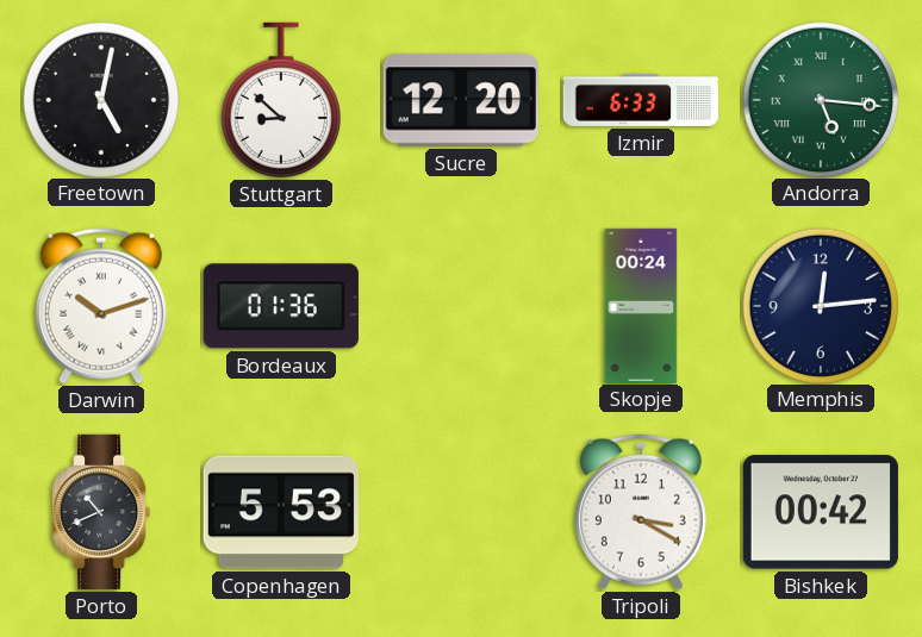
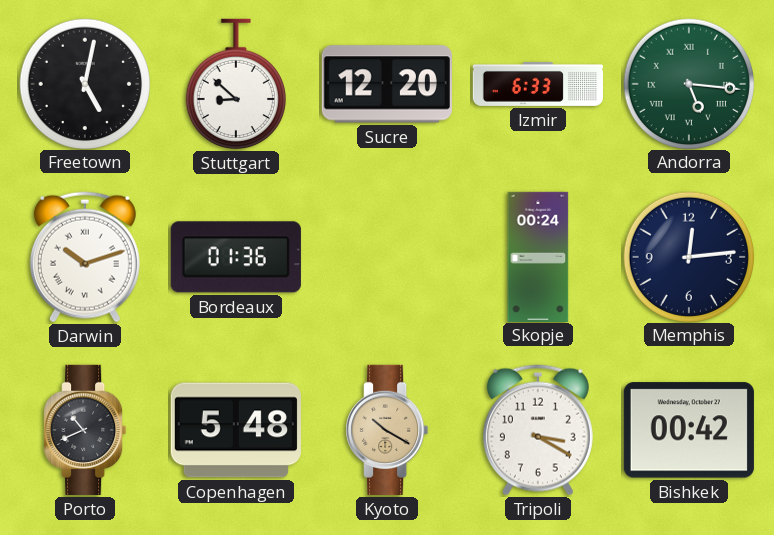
Copenhagen: 5:53 -> 5:48
Kyoto: none -> 10:20
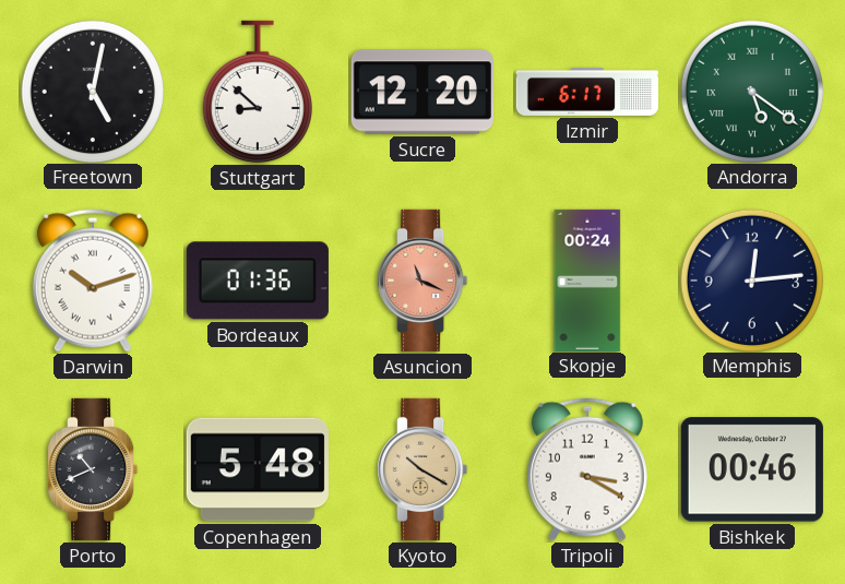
Izmir: 6:33 -> 6:17
Andorra: 5:16 -> 5:21
Asuncion: none -> 11:19
Bishkek: 00:42 -> 00:46
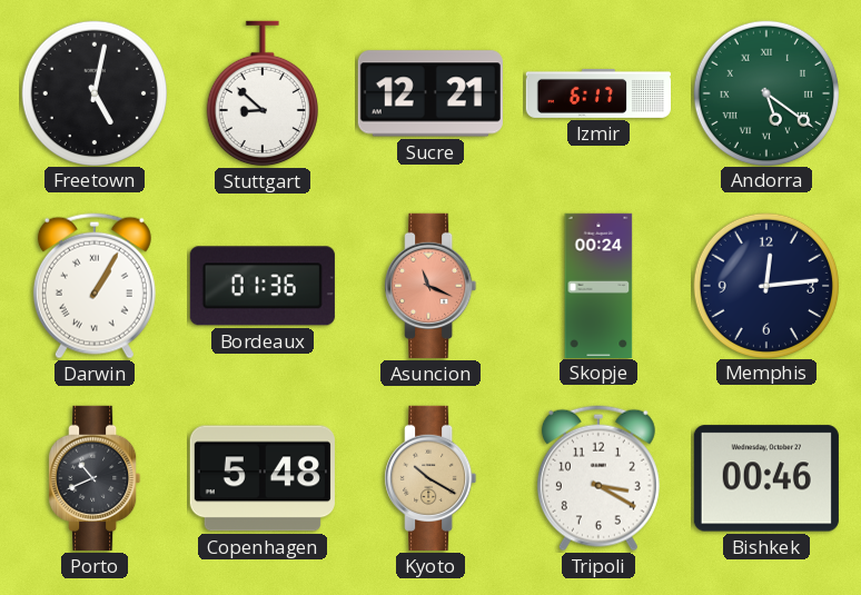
Sucre: 12:20 -> 12:21
Darwin: 10:12 -> 1:05
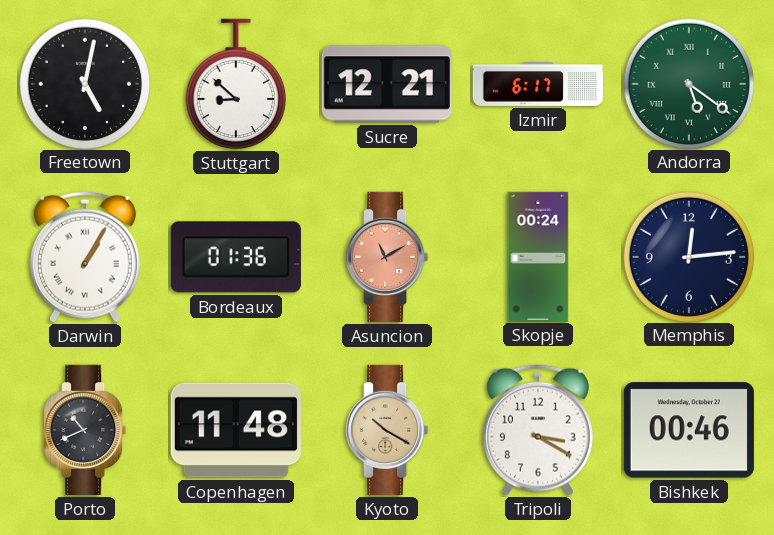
Asuncion: 11:19 -> 11:10
Copenhagen: 5:48 -> 11:48
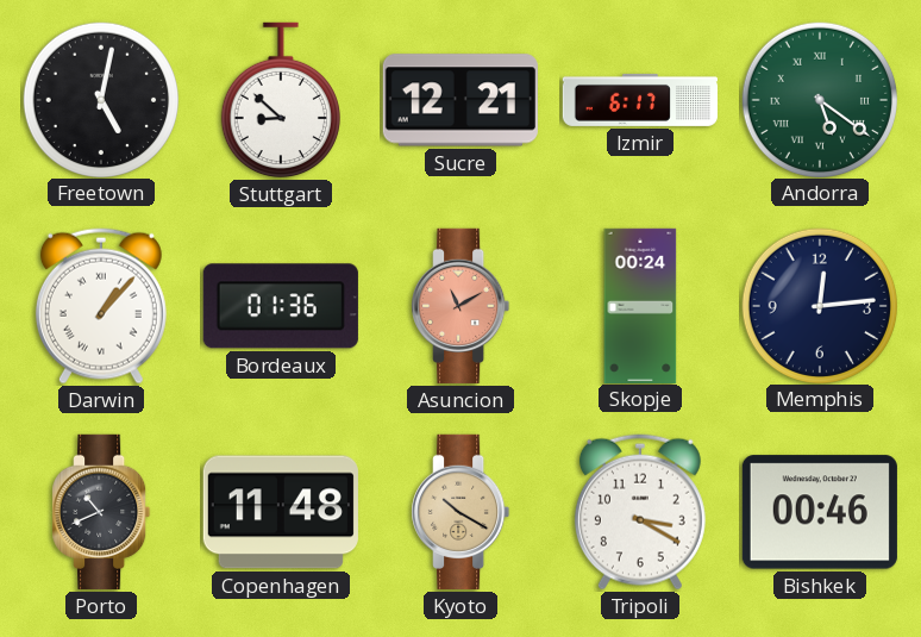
Darwin: 1:05 -> 1:07
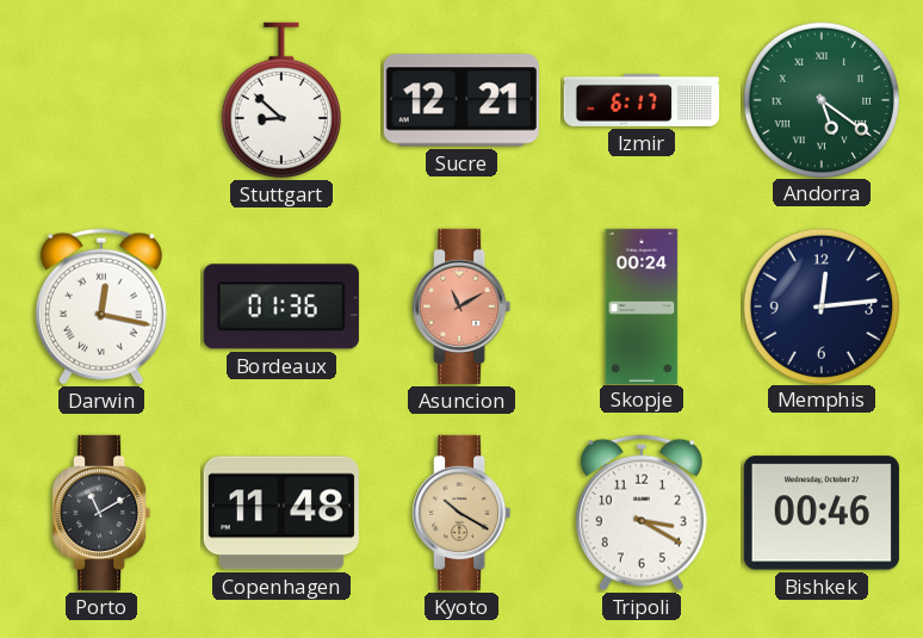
Freetown: 5:02 -> none
Darwin: 1:07 -> 12:17
Porto: 10:41 -> 11:10
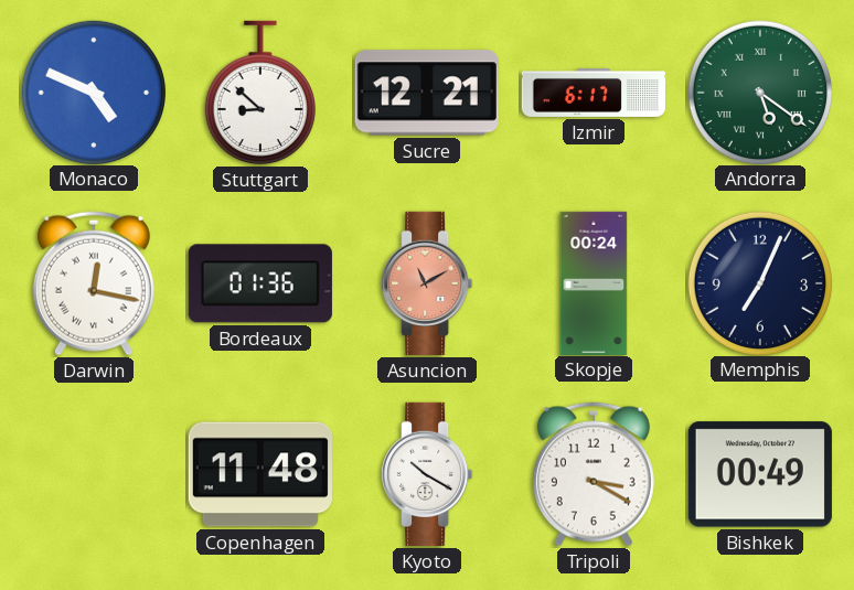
Monaco: none -> 4:49
Memphis: 12:14 -> 7:04
Porto: 11:10 -> none
Kyoto dial: champagne -> white
Bishkek: 00:46 -> 00:49
